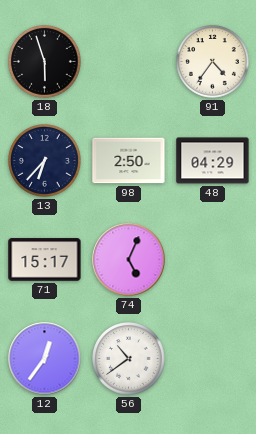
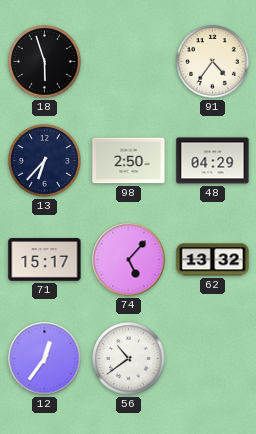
74: 5:04 -> 5:07
62: none -> 13:32
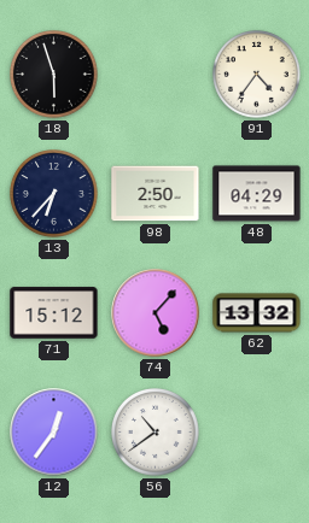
71: 15:17 -> 15:12
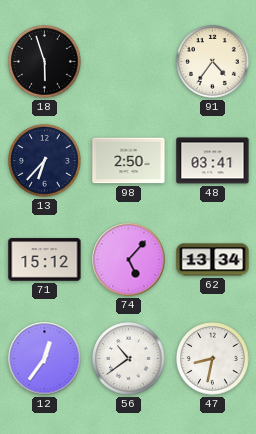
48: 04:29 -> 03:41
62: 13:32 -> 13:34
47: none -> 8:32
